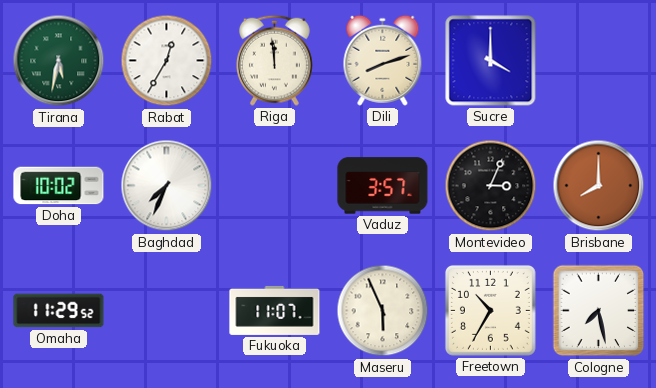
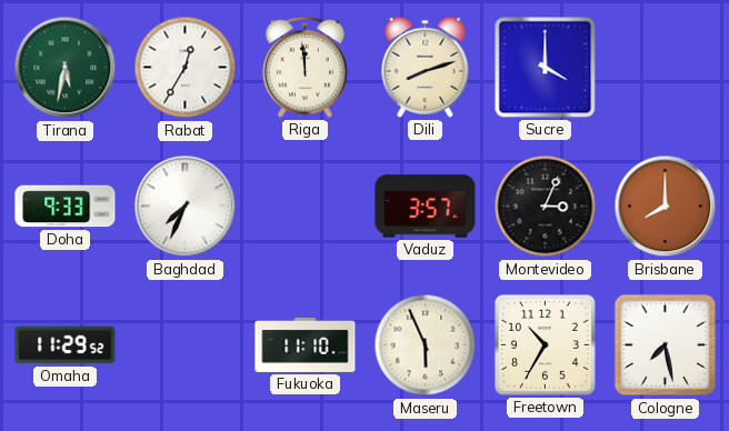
Doha: 10:02 -> 9:33
Fukuoka: 11:07 -> 11:10
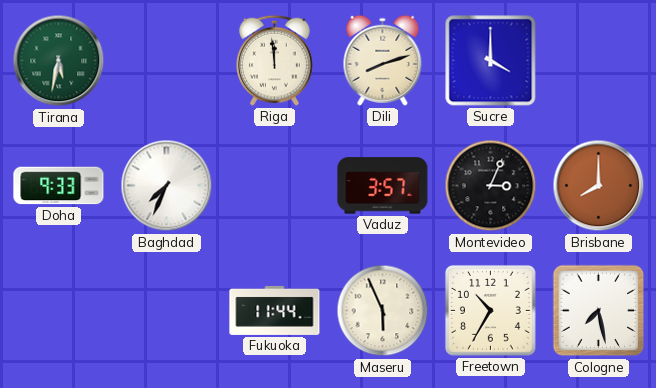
Rabat: 12:35 -> none
Omaha: 11:29 -> none
Fukuoka: 11:10 -> 11:44
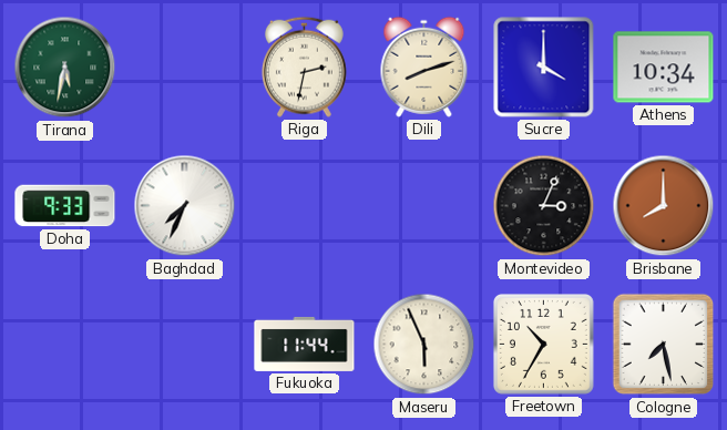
Riga: 11:59 -> 2:32
Athens: none -> 10:34
Vaduz: 3:57 -> none
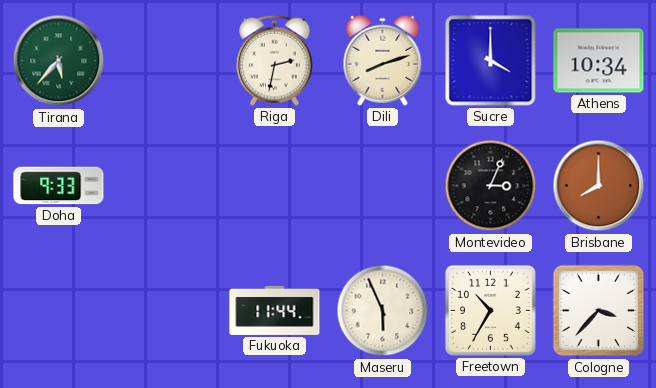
Tirana: 5:32 -> 5:37
Baghdad: 7:34 -> none
Cologne: 7:28 -> 3:37
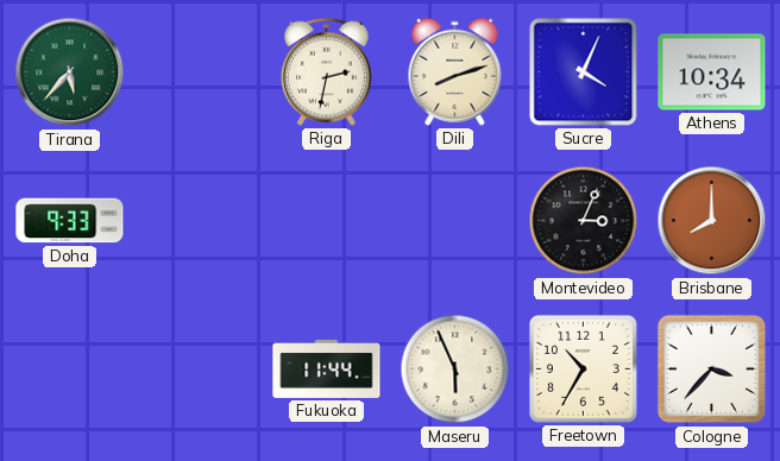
Sucre: 4:00 -> 4:04
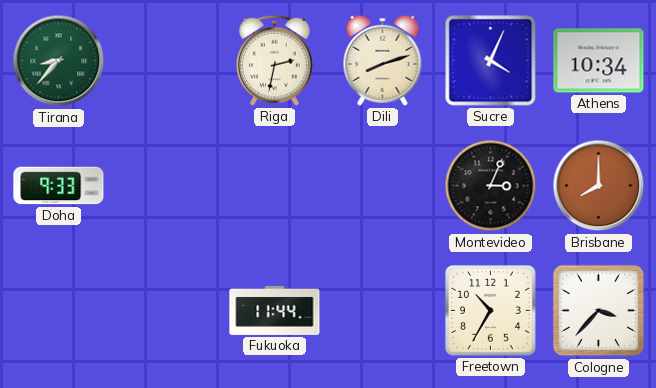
Tirana: 5:37 -> 8:37
Maseru: 5:56 -> none
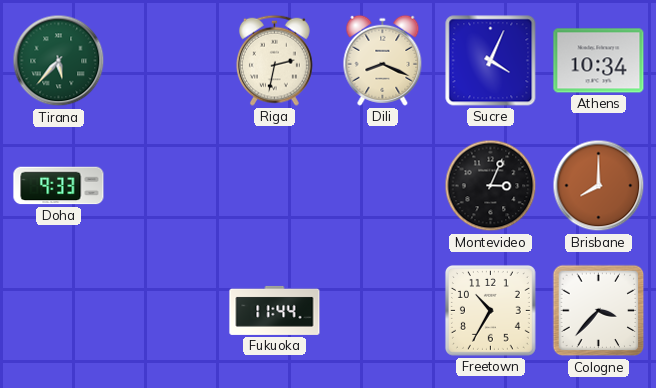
Tirana: 8:37 -> 5:37
Dili: 8:12 -> 8:19
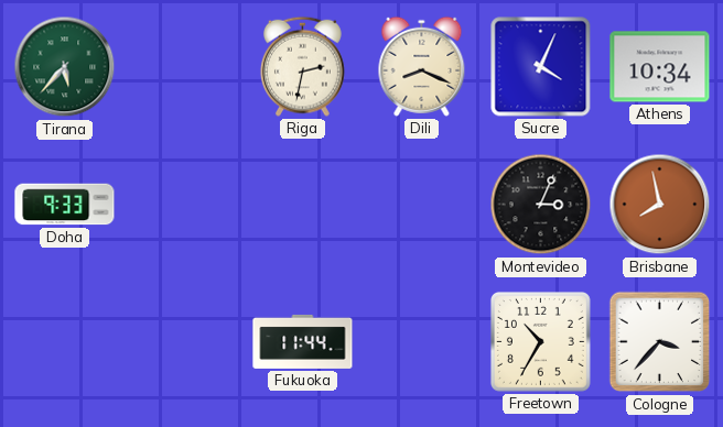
Brisbane: 8:00 -> 7:58
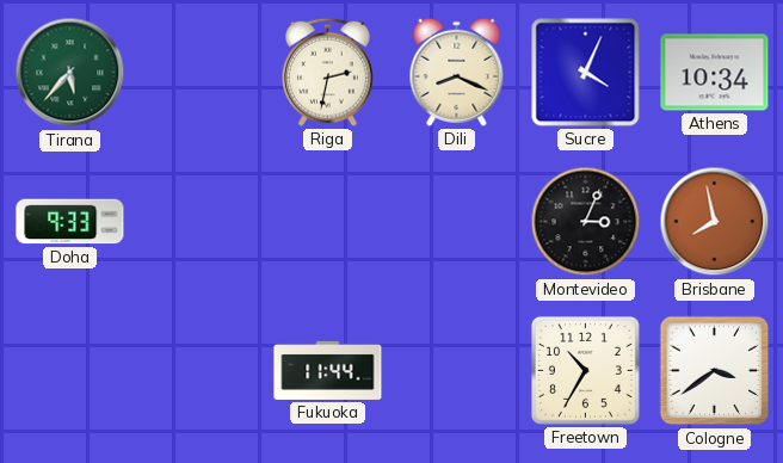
Cologne: 3:37 -> 3:39
